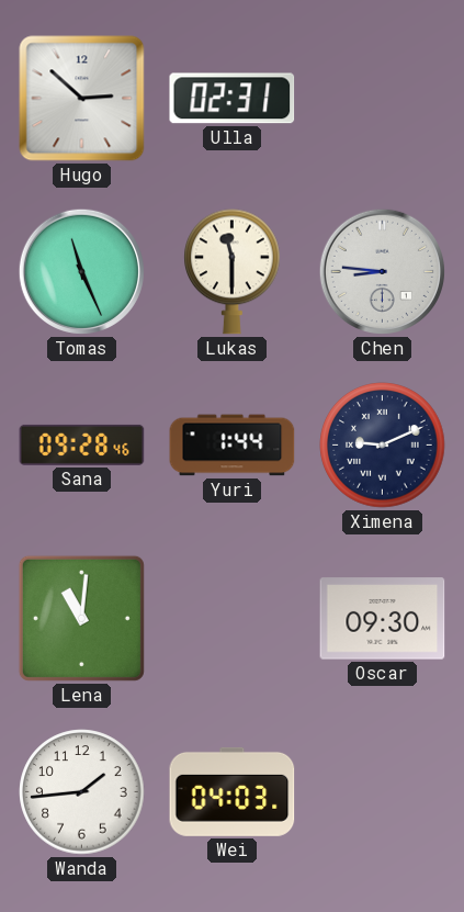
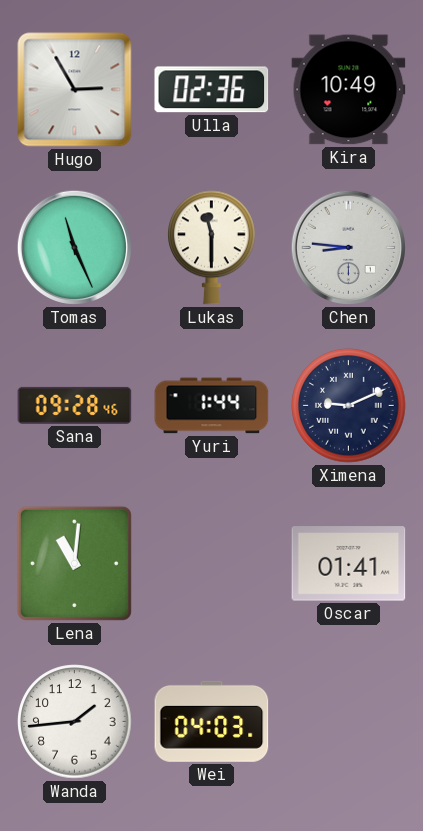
Hugo: 2:52 -> 2:55
Ulla: 02:31 -> 02:36
Kira: none -> 10:49
Oscar: 09:30 -> 01:41
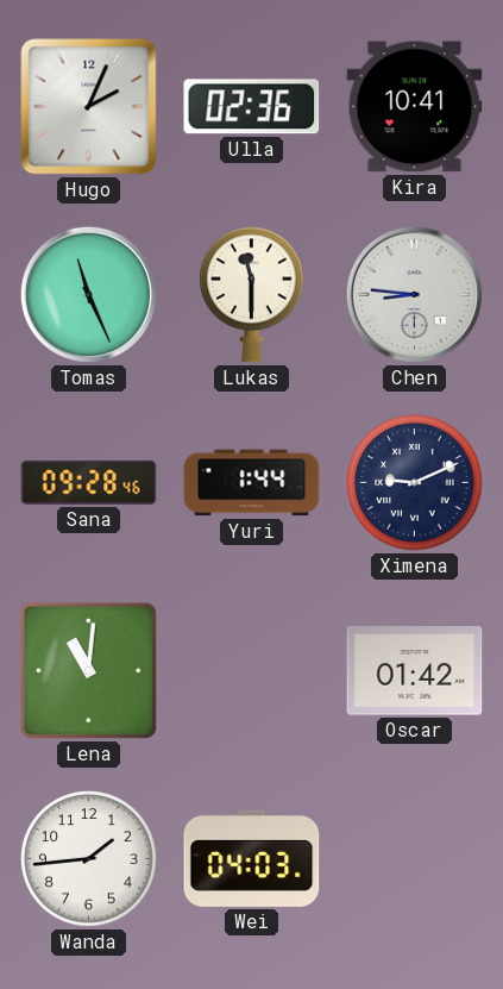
Hugo: 2:55 -> 2:04
Kira: 10:49 -> 10:41
Oscar: 01:41 -> 01:42
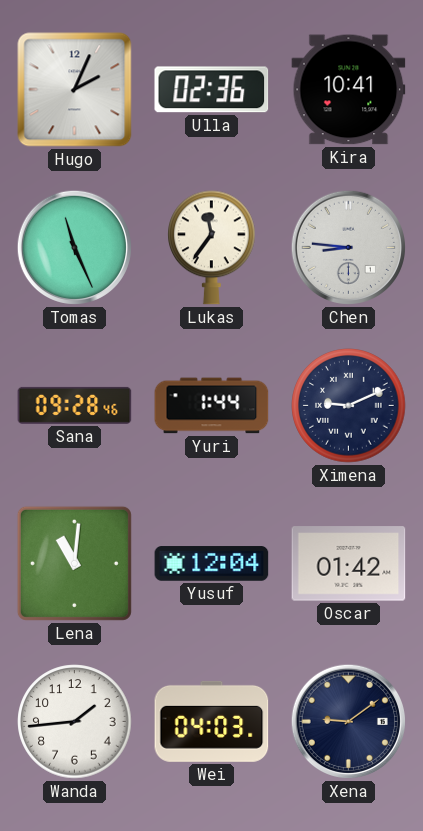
Lukas: 11:30 -> 11:36
Yusuf: none -> 12:04
Xena: none -> 9:09
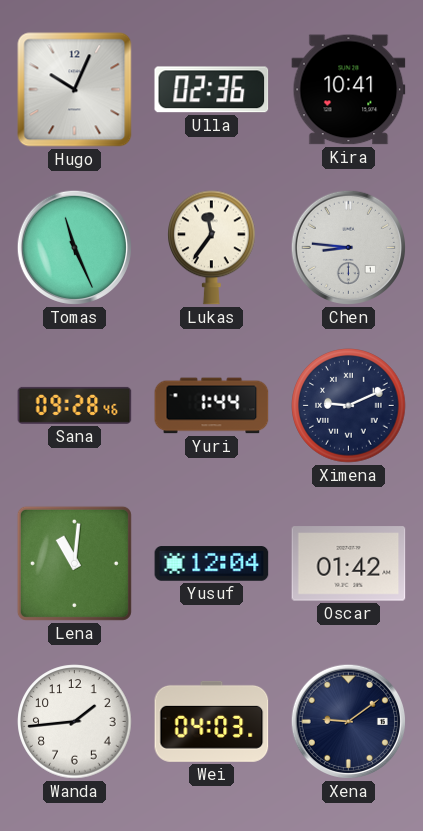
Hugo: 2:04 -> 10:04
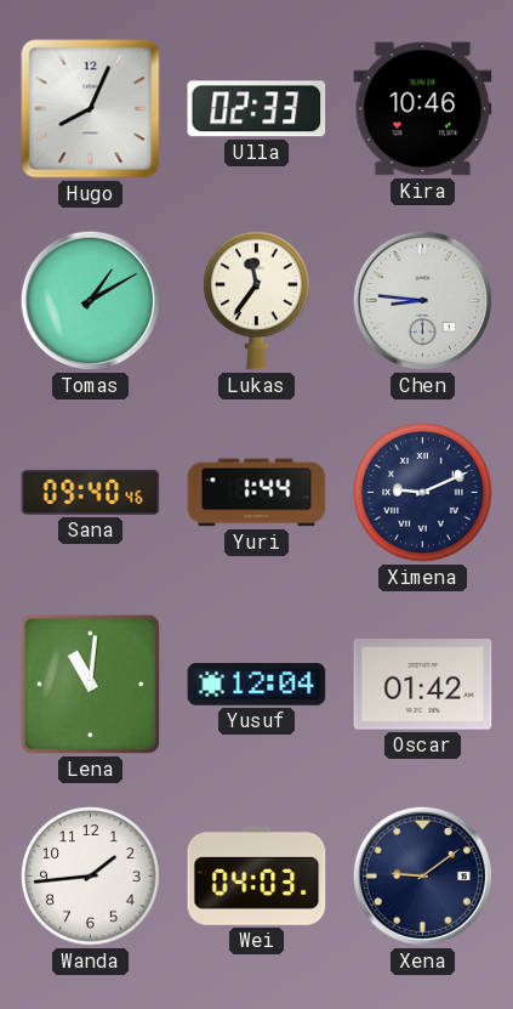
Hugo: 10:04 -> 8:04
Ulla: 02:36 -> 02:33
Kira: 10:41 -> 10:46
Tomas: 11:26 -> 1:10
Sana: 09:28 -> 09:40
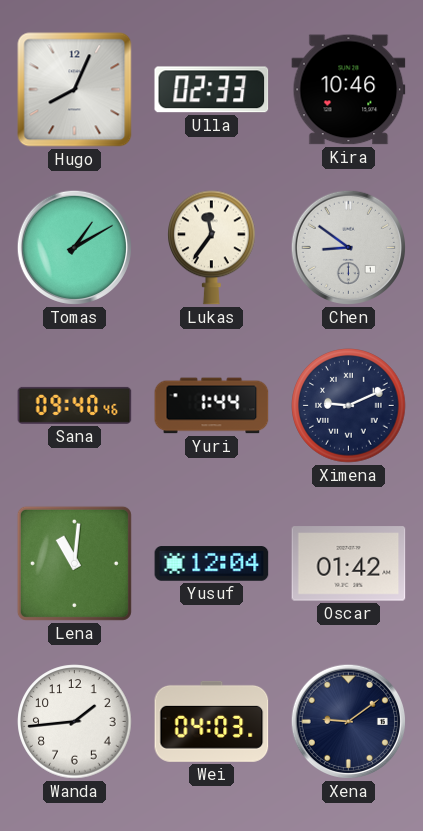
Chen: 8:46 -> 8:51
